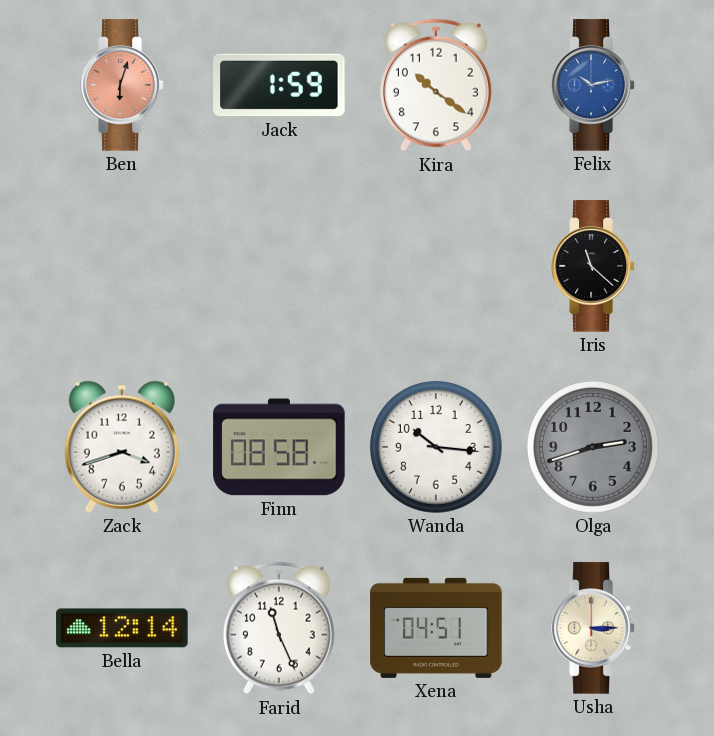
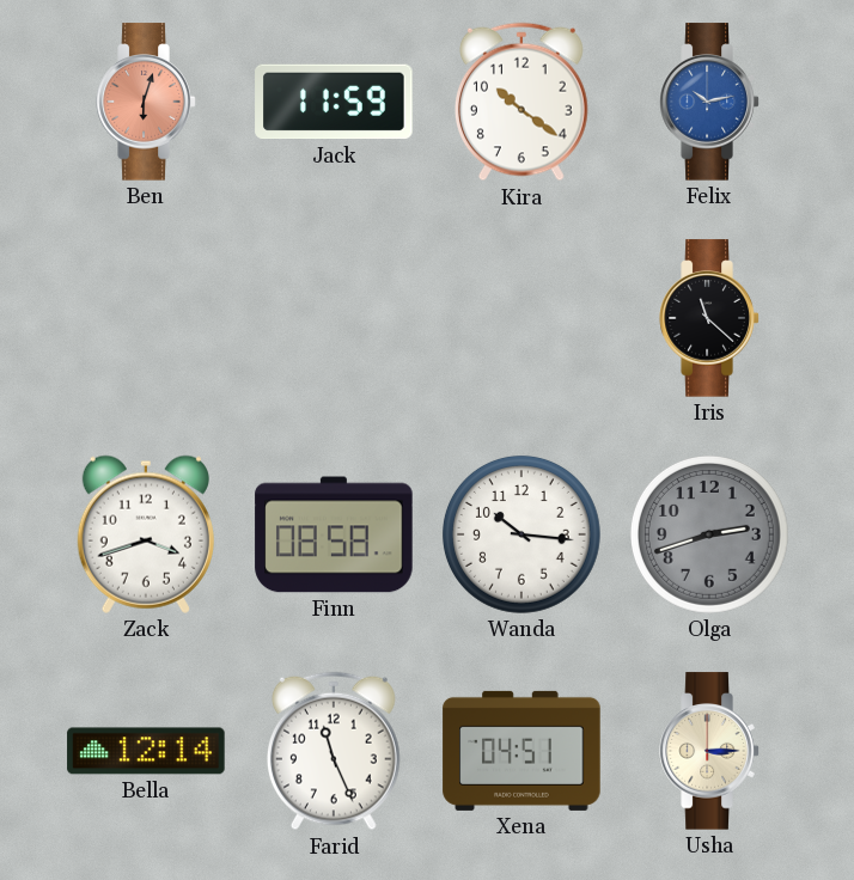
Jack: 1:59 -> 11:59
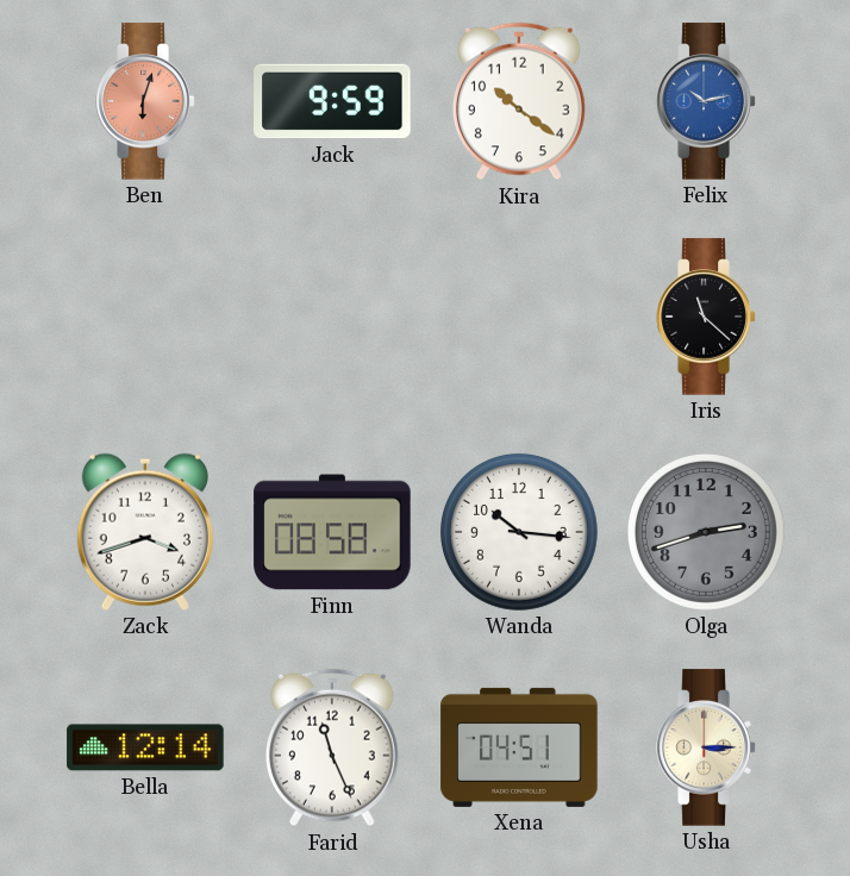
Jack: 11:59 -> 9:59
